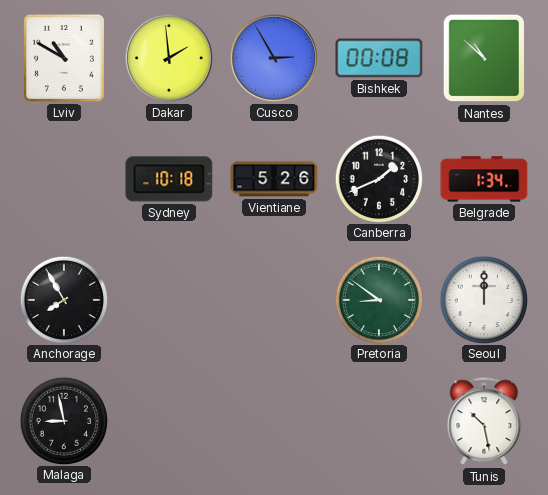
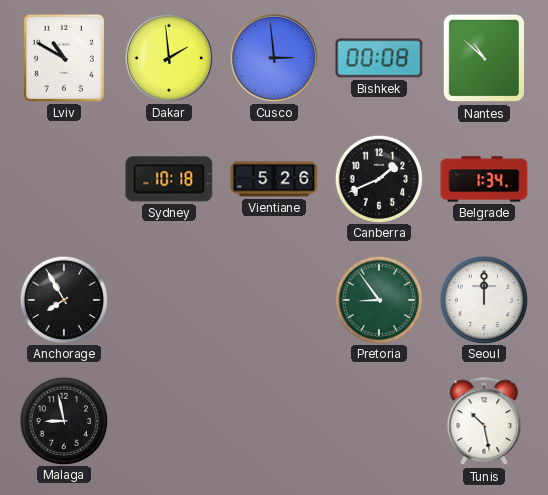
Cusco: 2:55 -> 2:59
Pretoria: 8:51 -> 8:54
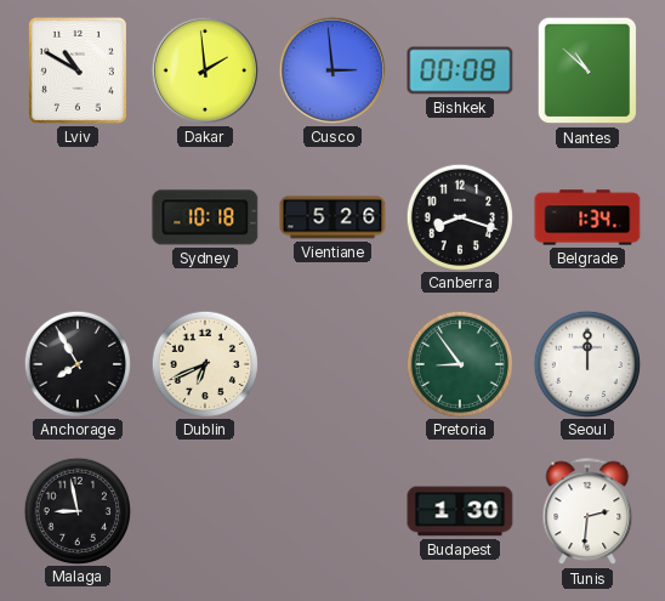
Canberra: 1:41 -> 8:18
Dublin: none -> 6:41
Budapest: none -> 1:30
Tunis: 10:28 -> 2:31
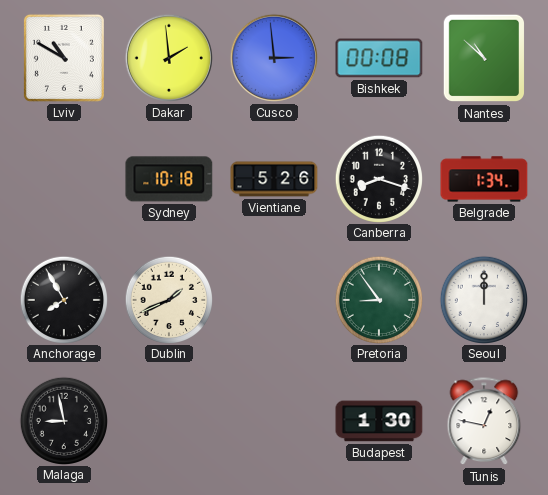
Dublin: 6:41 -> 1:41
Tunis: 2:31 -> 12:47
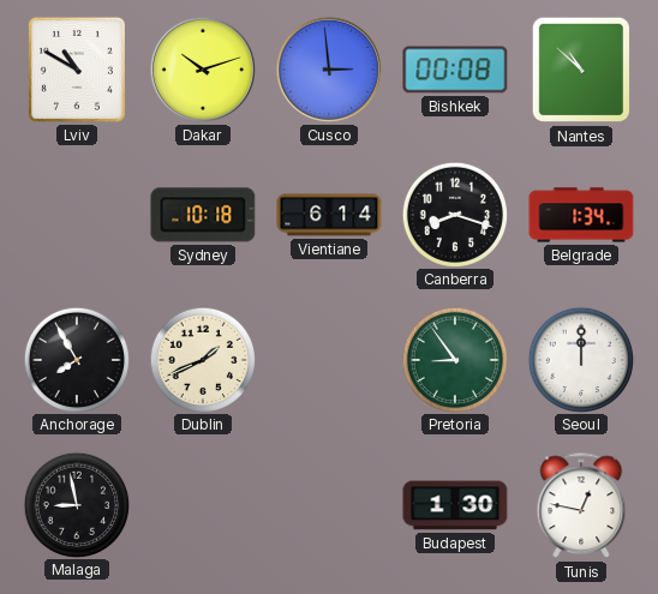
Dakar: 1:59 -> 10:12
Vientiane: 5:26 -> 6:14
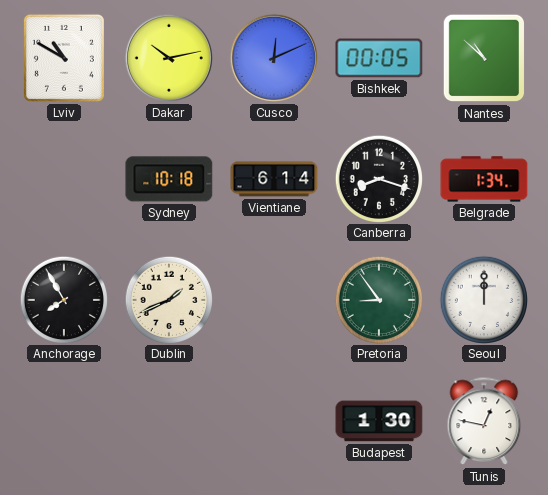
Dakar: 10:12 -> 10:13
Cusco: 2:59 -> 12:11
Bishkek: 00:08 -> 00:05
Malaga: 8:58 -> none
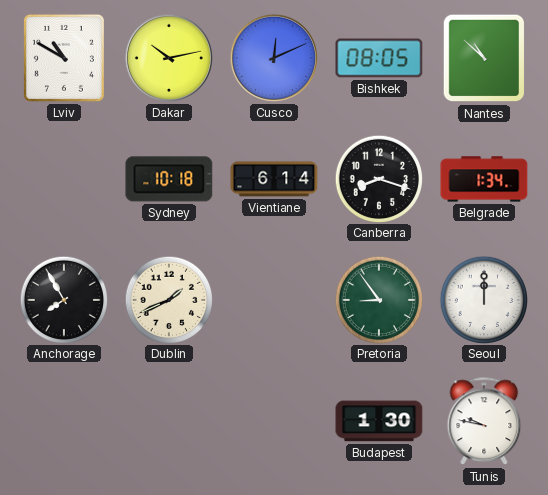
Bishkek: 00:05 -> 08:05
Tunis: 12:47 -> 9:47
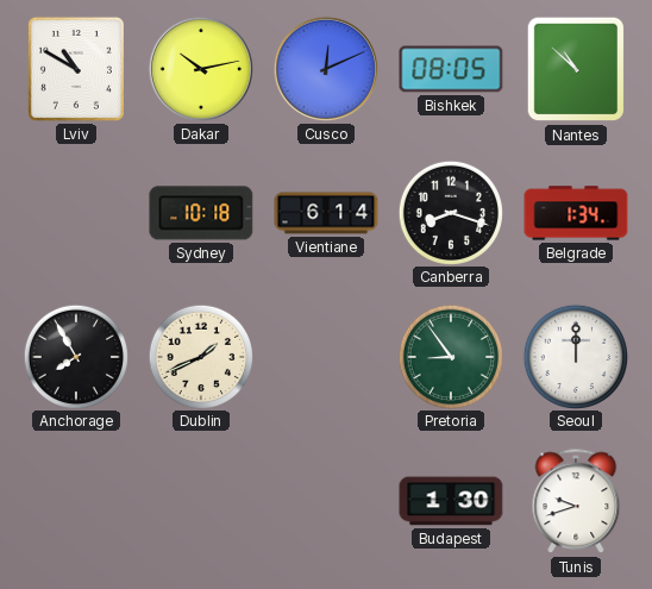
Tunis: 9:47 -> 9:42
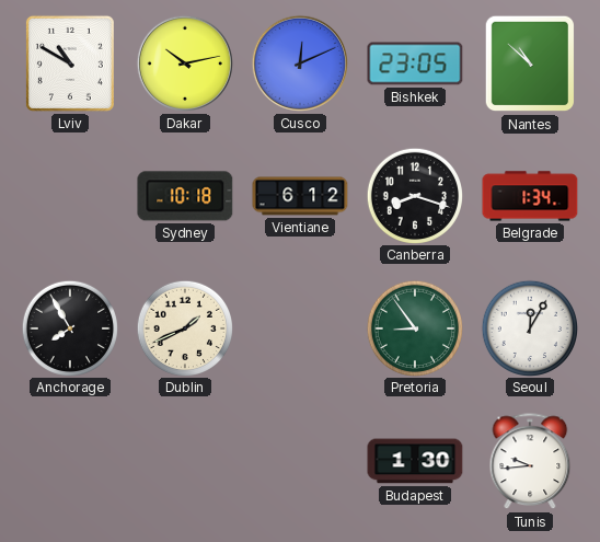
Bishkek: 08:05 -> 23:05
Vientiane: 6:14 -> 6:12
Seoul: 12:00 -> 12:05
Tunis: 9:42 -> 9:44
